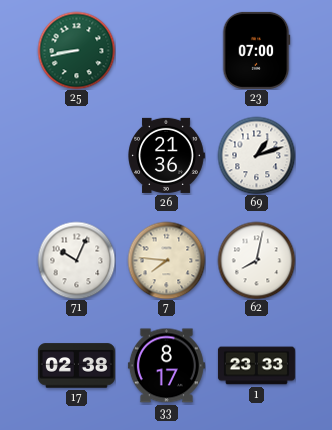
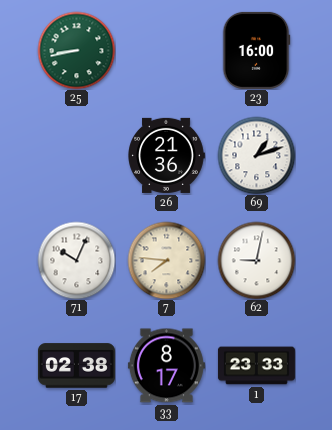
23: 07:00 -> 16:00
62: 8:02 -> 9:02
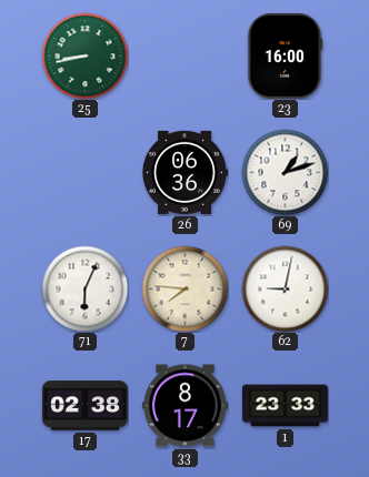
26: 21:36 -> 06:36
71: 10:04 -> 6:04
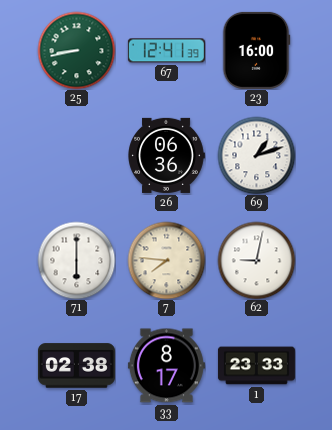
67: none -> 12:41
71: 6:04 -> 6:00
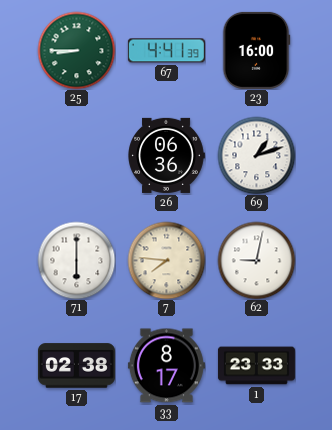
25: 8:43 -> 8:45
67: 12:41 -> 4:41
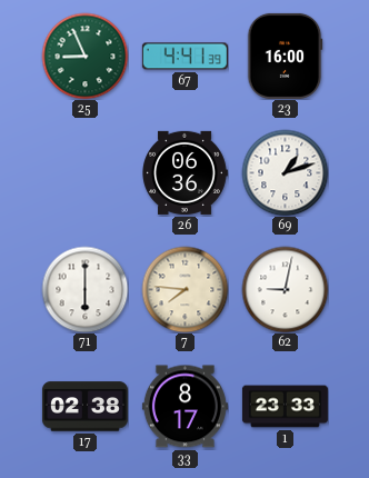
25: 8:45 -> 8:56
